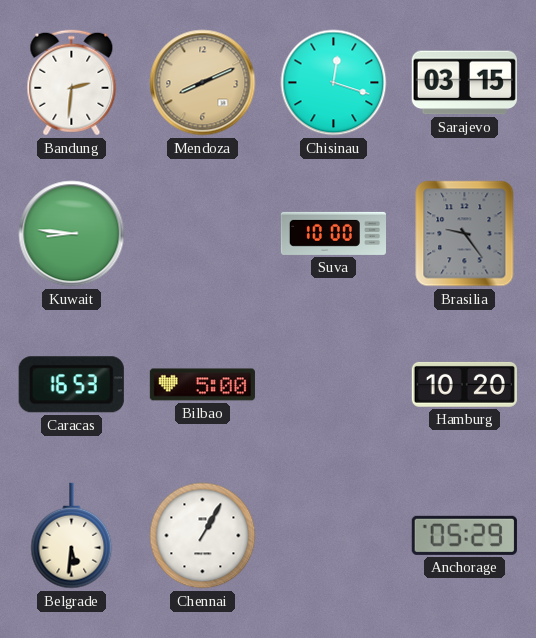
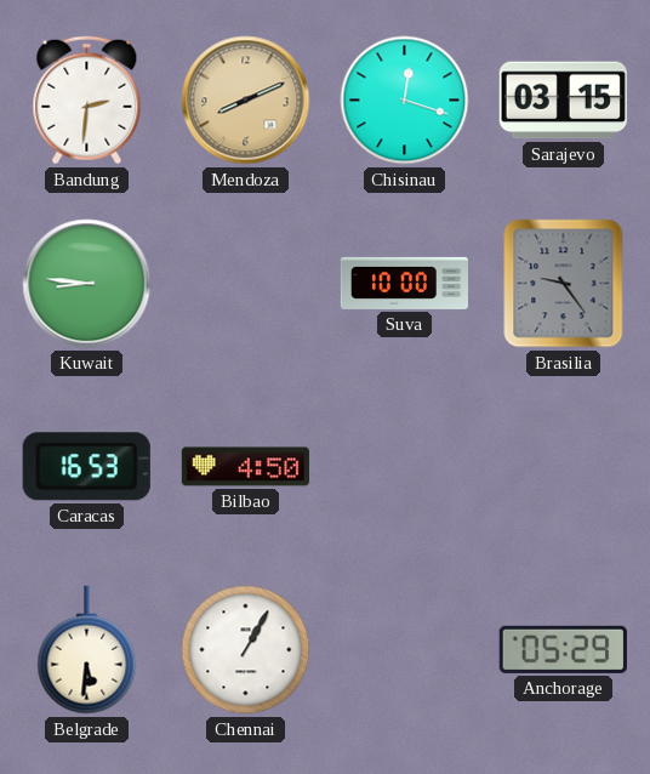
Bilbao: 5:00 -> 4:50
Hamburg: 10:20 -> none
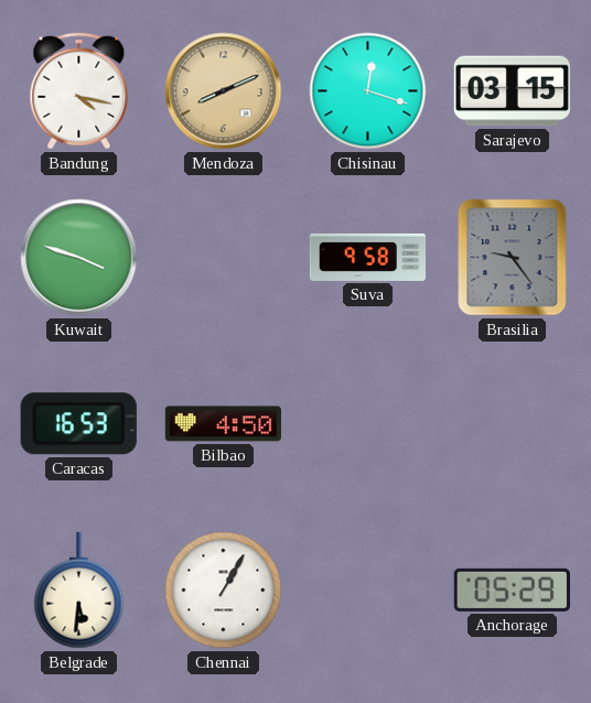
Bandung: 2:31 -> 4:17
Kuwait: 8:46 -> 3:48
Suva: 10:00 -> 9:58
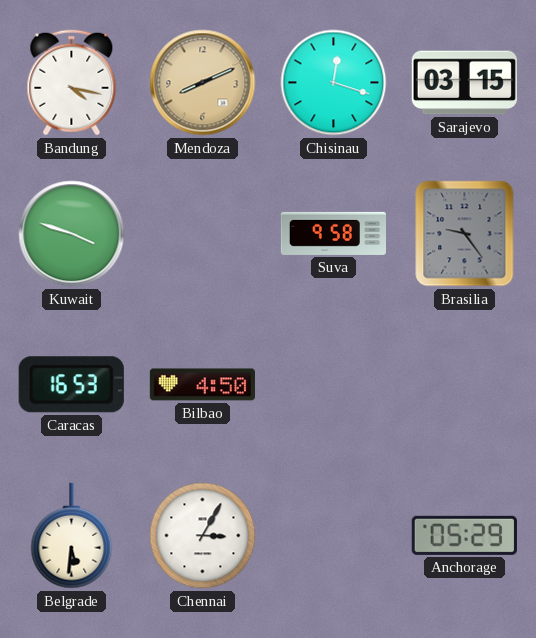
Chennai: 1:05 -> 3:05
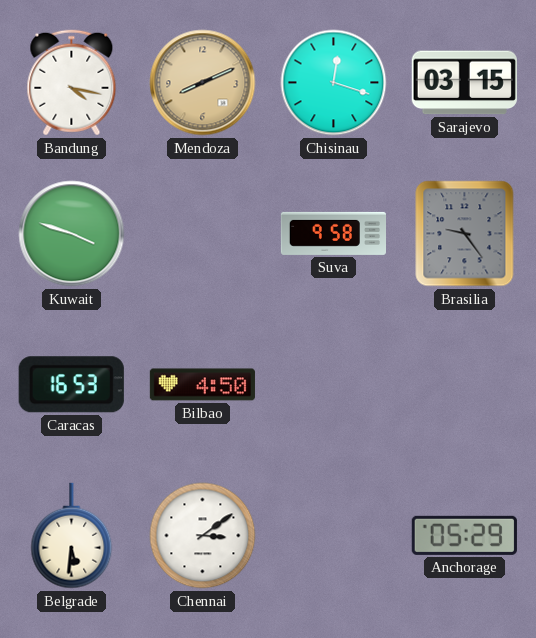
Chennai: 3:05 -> 3:09
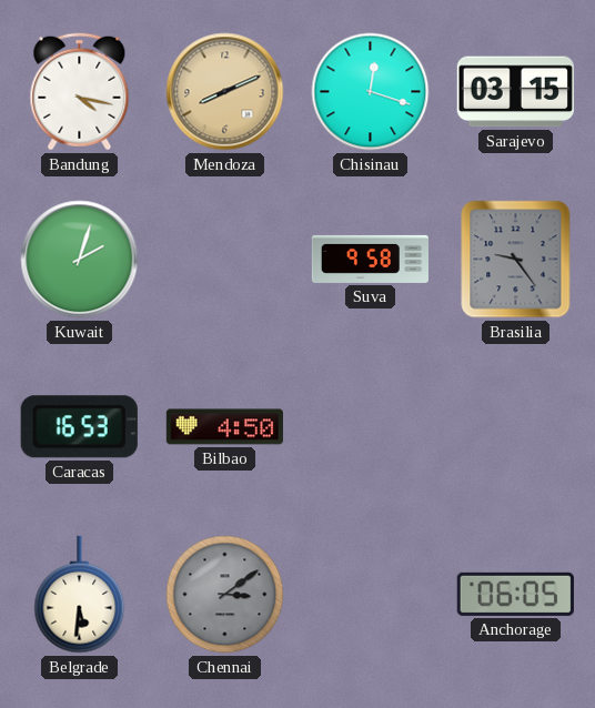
Kuwait: 3:48 -> 2:03
Chennai dial: white -> grey
Anchorage: 05:29 -> 06:05
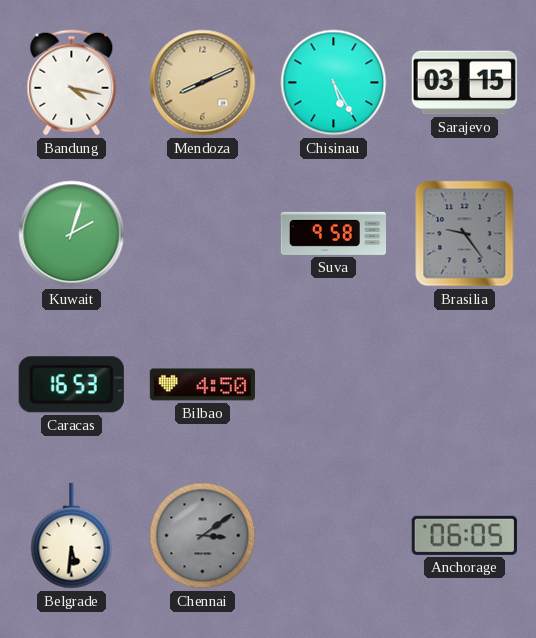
Chisinau: 12:18 -> 5:25
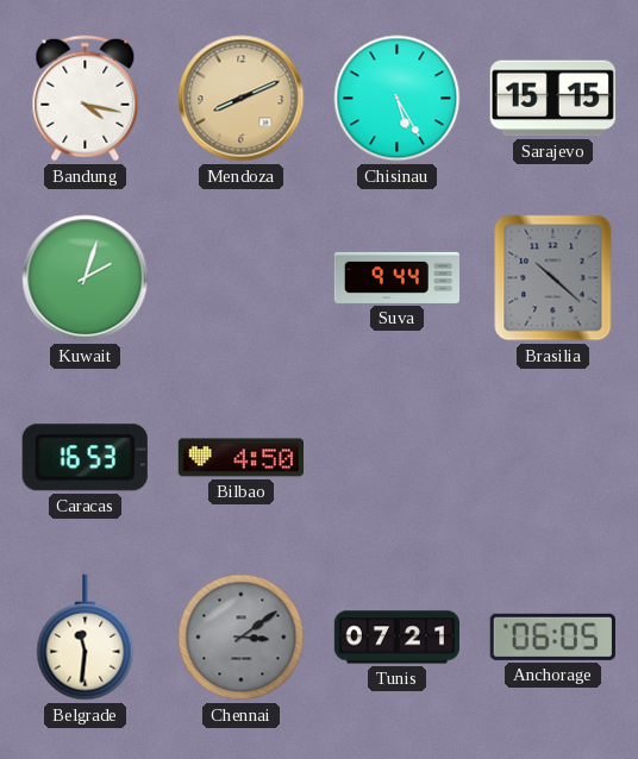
Sarajevo: 03:15 -> 15:15
Suva: 9:58 -> 9:44
Brasilia: 9:24 -> 10:22
Belgrade: 5:31 -> 11:31
Tunis: none -> 07:21
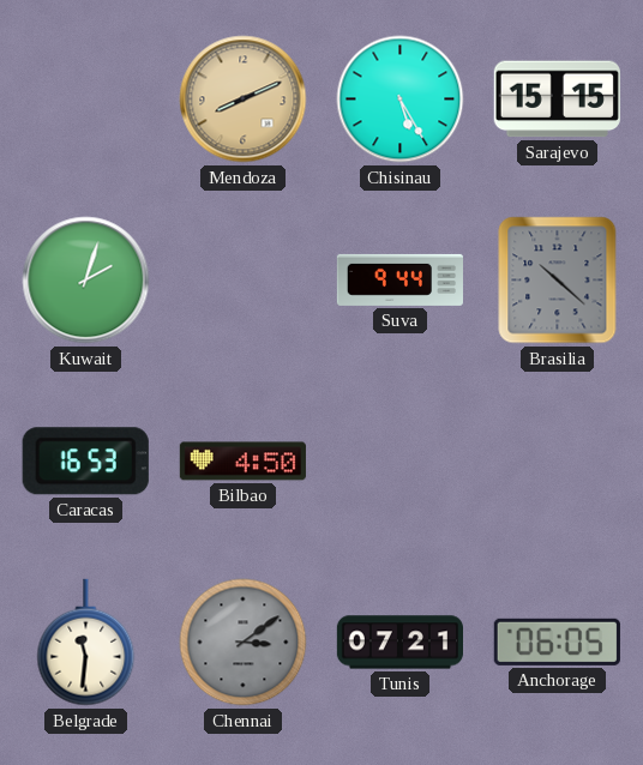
Bandung: 4:17 -> none
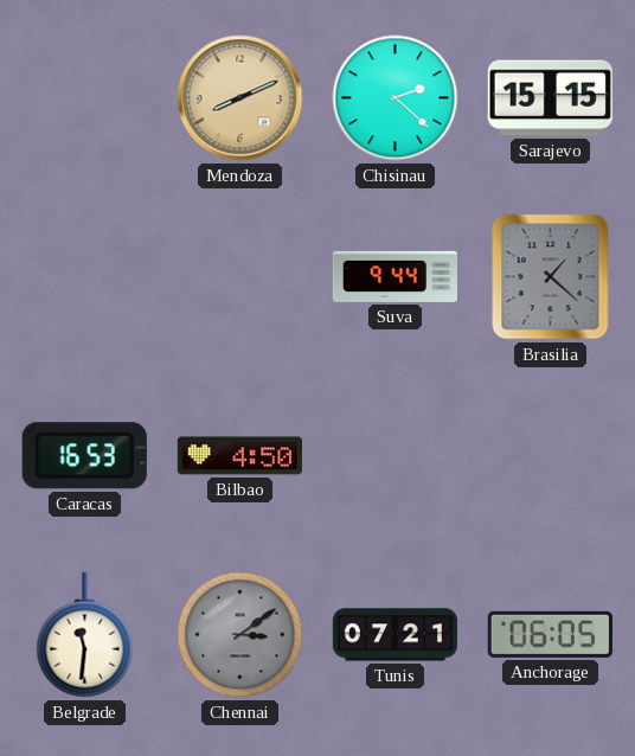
Chisinau: 5:25 -> 2:22
Kuwait: 2:03 -> none
Brasilia: 10:22 -> 1:22
